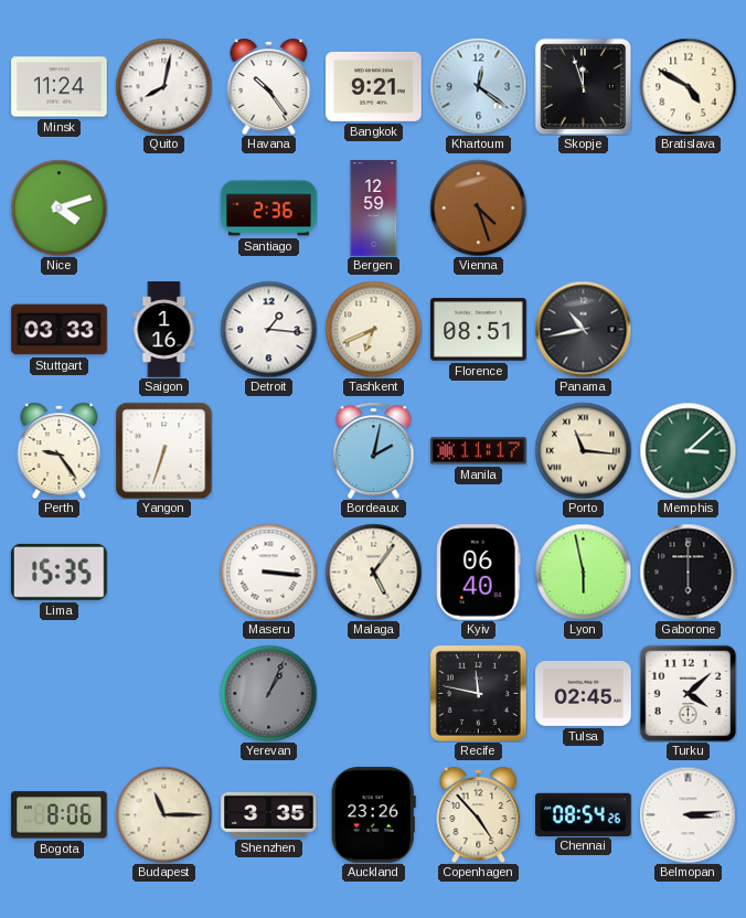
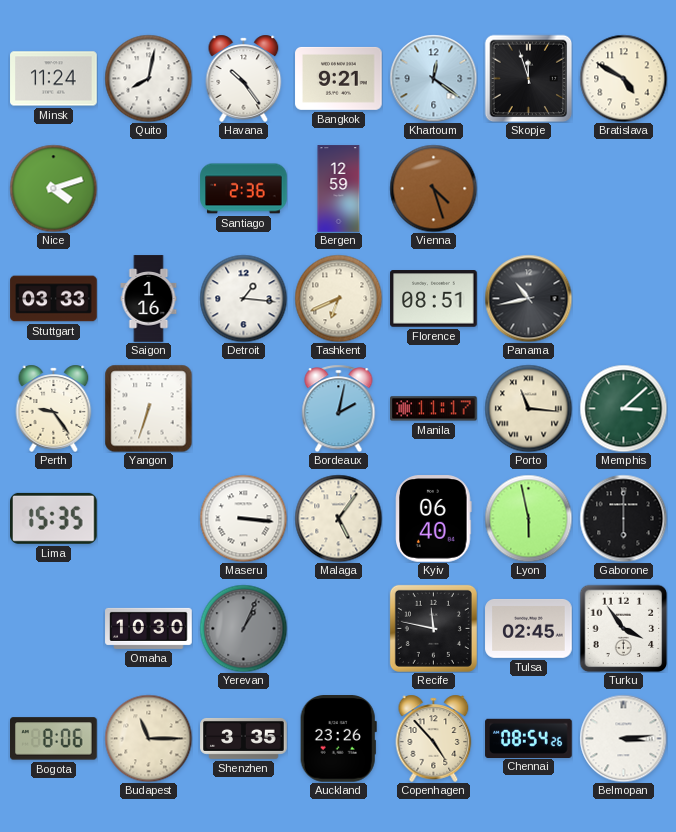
Omaha: none -> 10:30
Turku: 4:08 -> 3:54
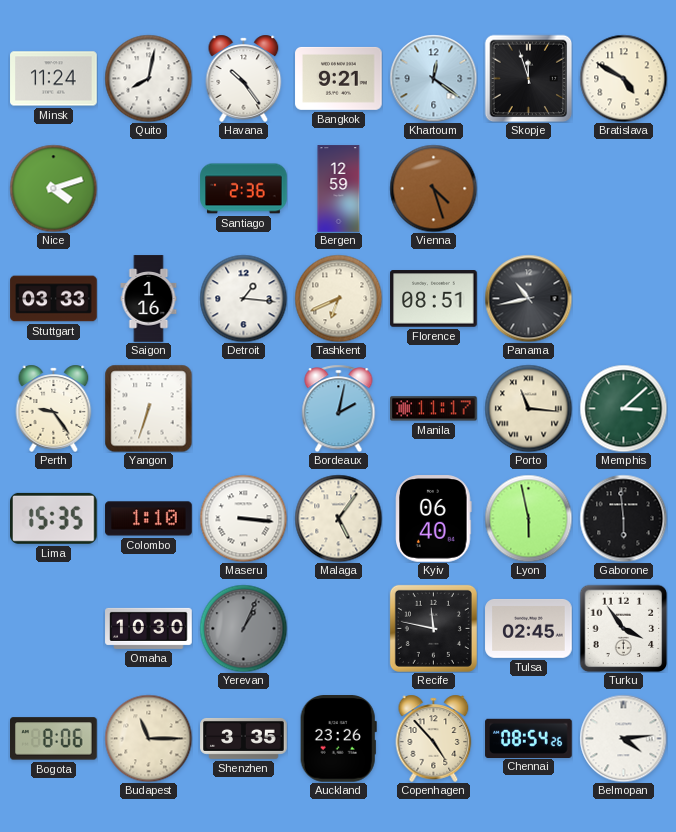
Colombo: none -> 1:10
Gaborone: 6:00 -> 5:59
Belmopan: 3:14 -> 4:14
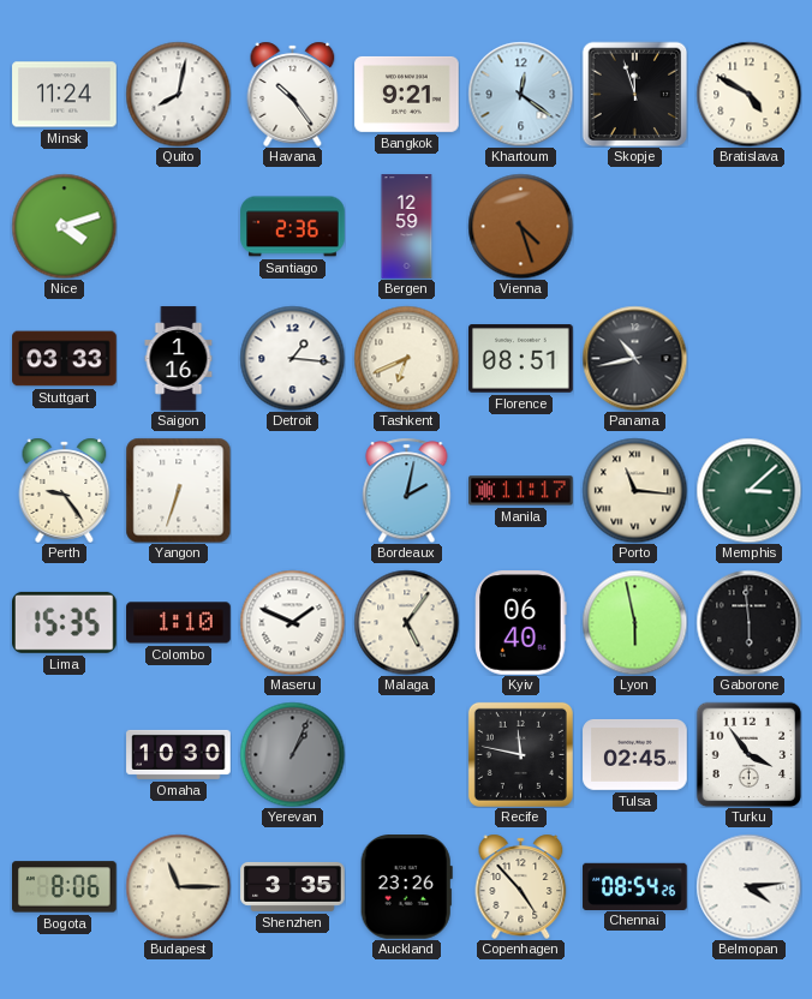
Maseru: 3:16 -> 1:49
